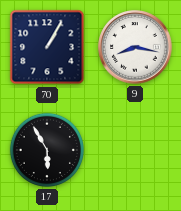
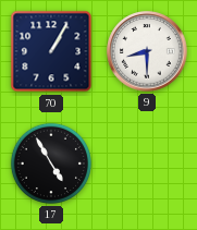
9: 8:17 -> 8:30
17: 5:55 -> 4:55
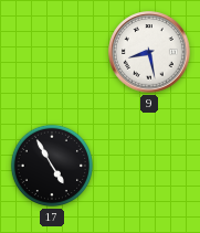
70: 1:05 -> none
9: 8:30 -> 8:28
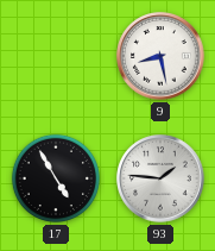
93: none -> 1:46
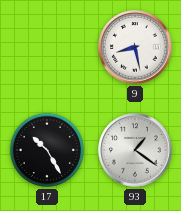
17: 4:55 -> 10:25
93: 1:46 -> 1:21
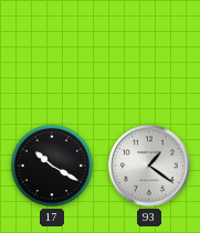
9: 8:28 -> none
17: 10:25 -> 10:20
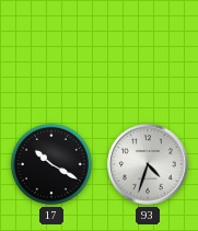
93: 1:21 -> 4:33
